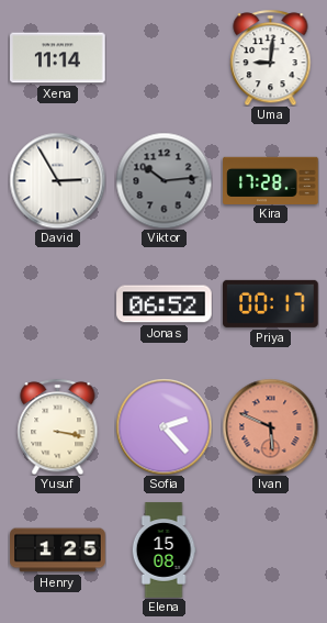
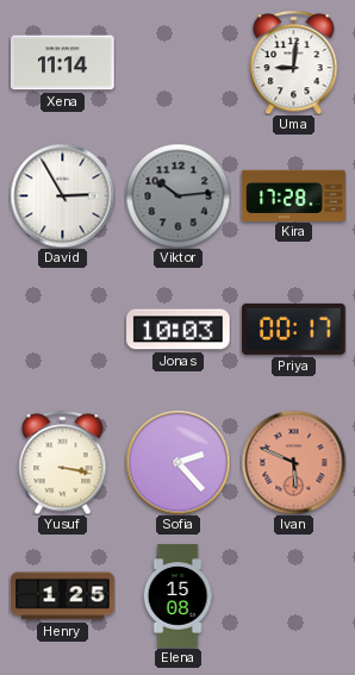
Jonas: 06:52 -> 10:03
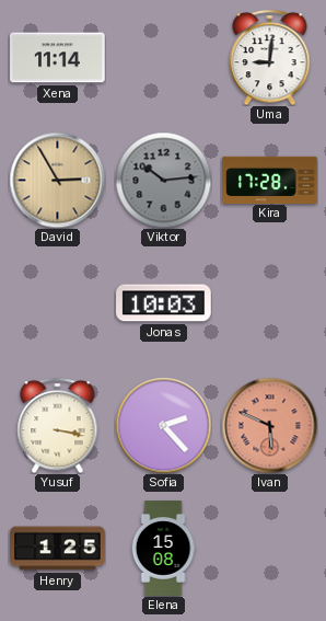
David dial: white -> champagne
Priya: 00:17 -> none
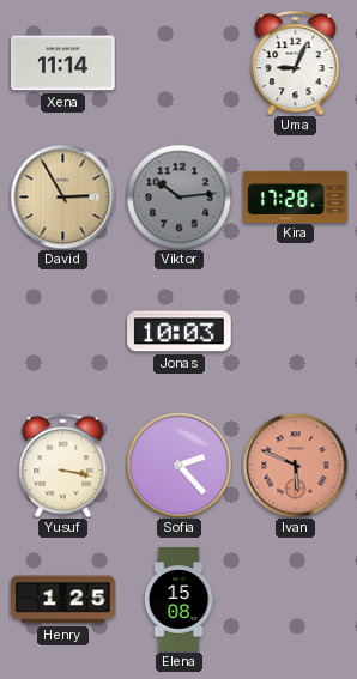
Uma: 9:01 -> 9:04
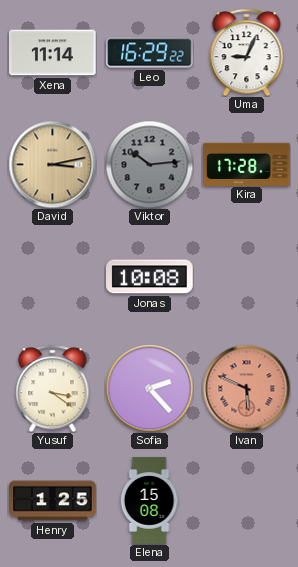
Leo: none -> 16:29
David: 2:55 -> 3:13
Jonas: 10:03 -> 10:08
Yusuf: 3:17 -> 3:21
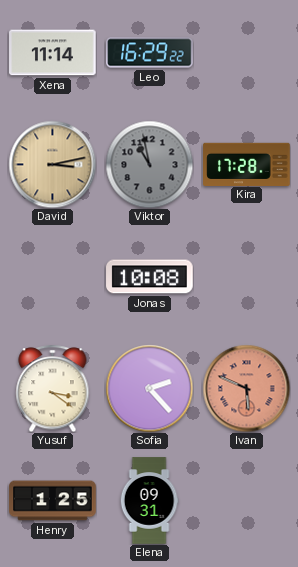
Uma: 9:04 -> none
Viktor: 10:14 -> 10:58
Elena: 15:08 -> 09:31
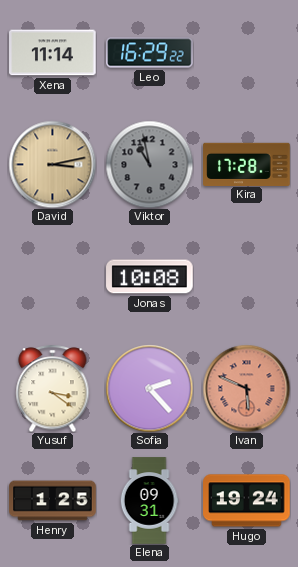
Hugo: none -> 19:24
